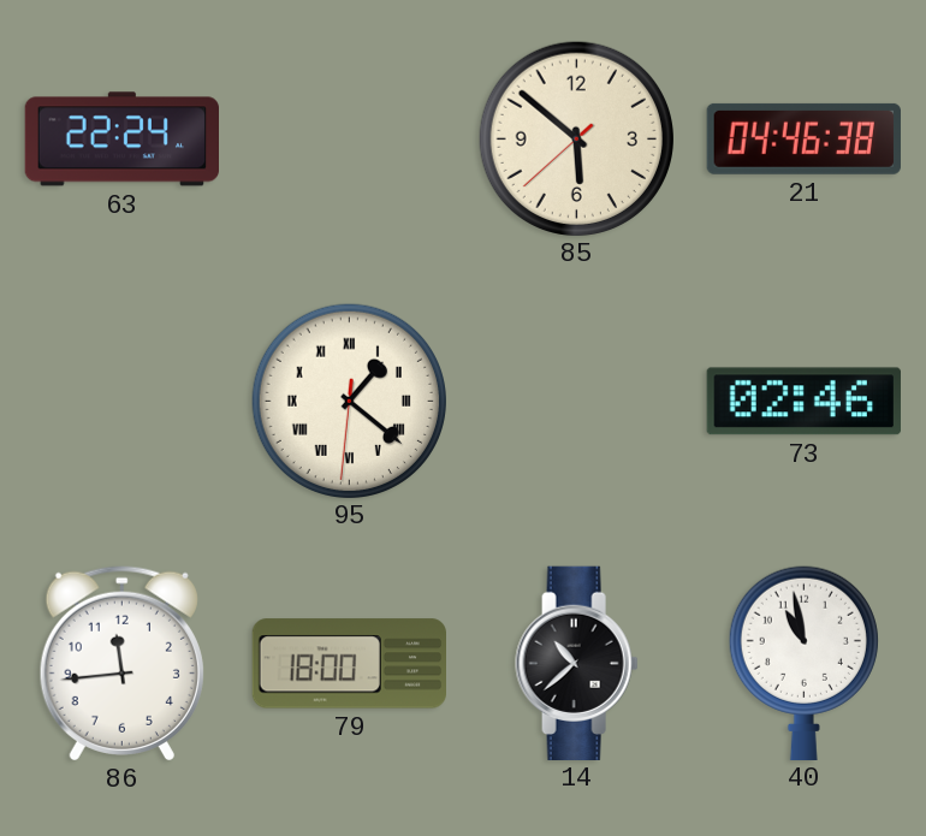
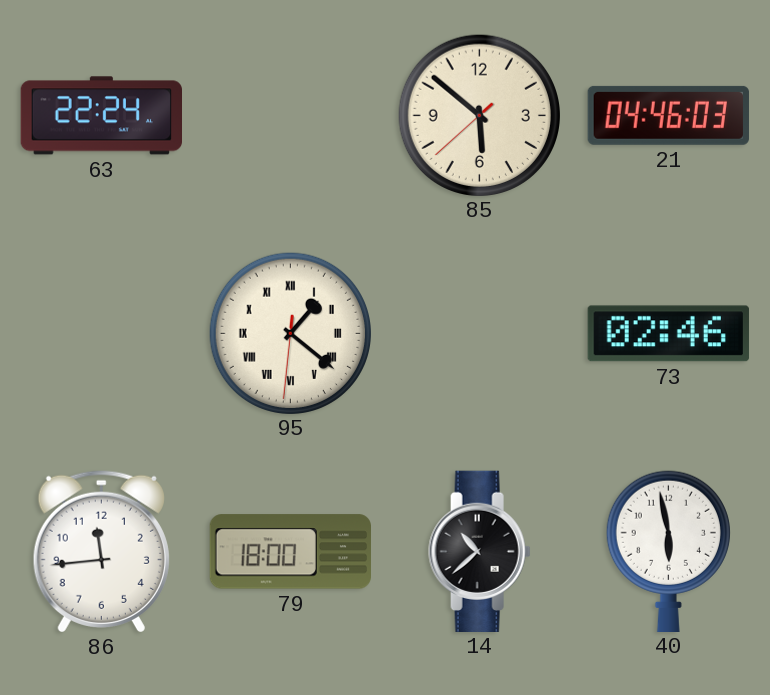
21: 04:46:38 -> 04:46:03
40: 10:58 -> 5:58
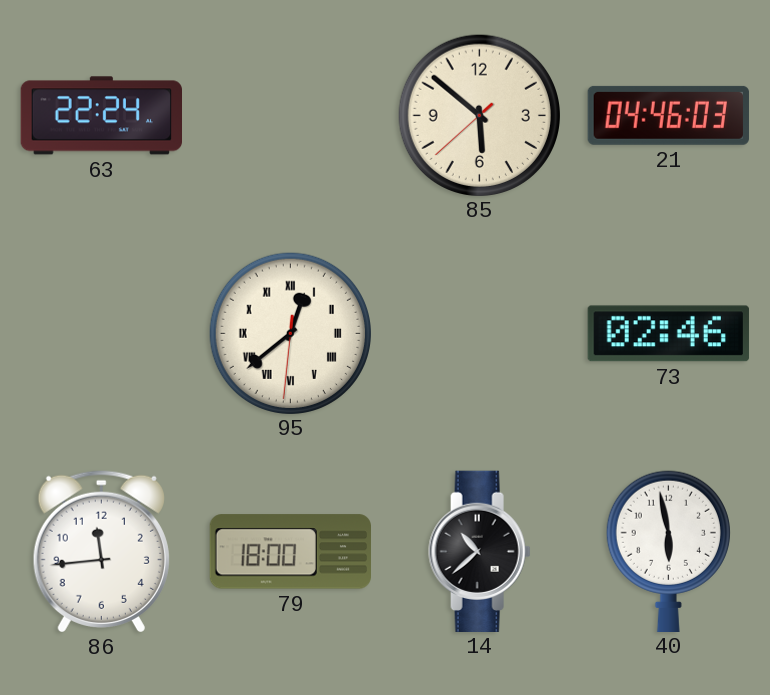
95: 1:21 -> 12:38
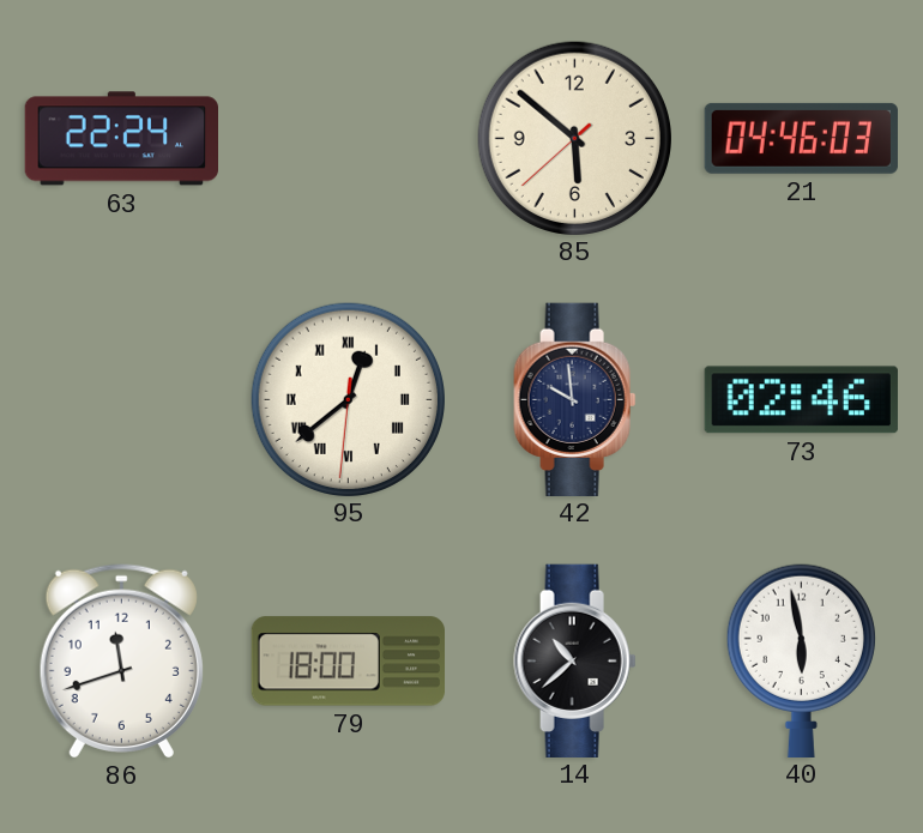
42: none -> 9:59
86: 11:44 -> 11:42
